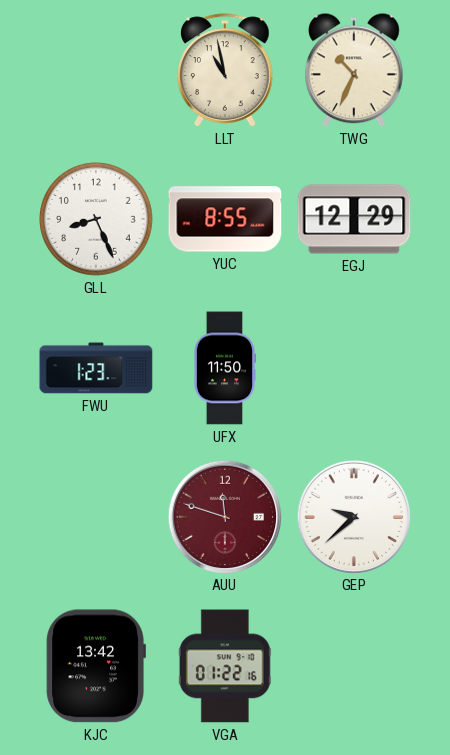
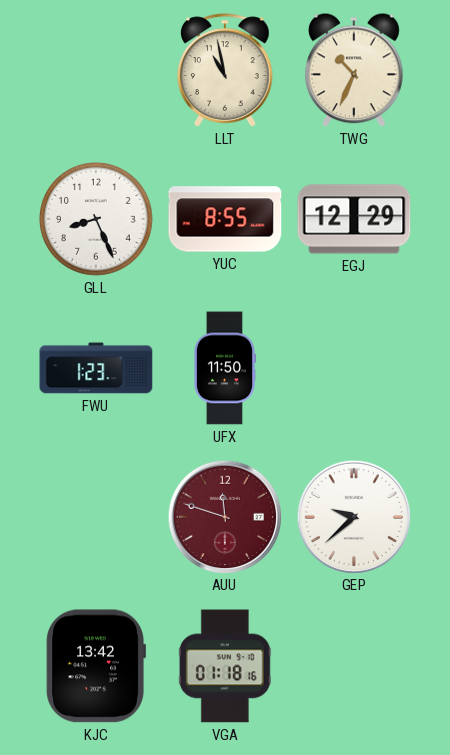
VGA: 01:22 -> 01:18
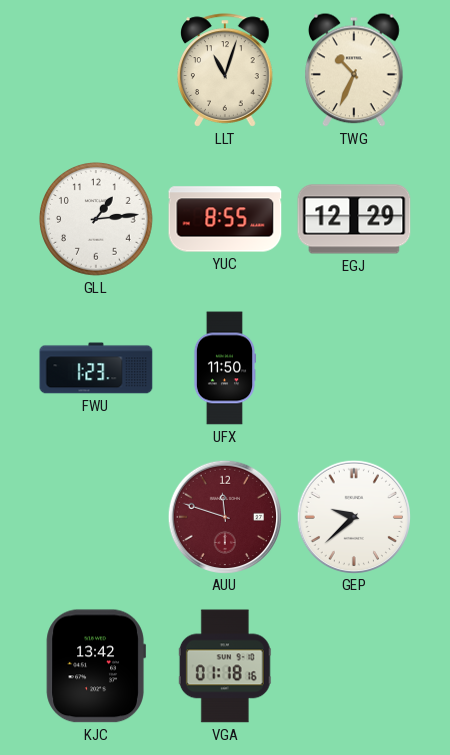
LLT: 10:58 -> 11:03
GLL: 8:26 -> 1:14
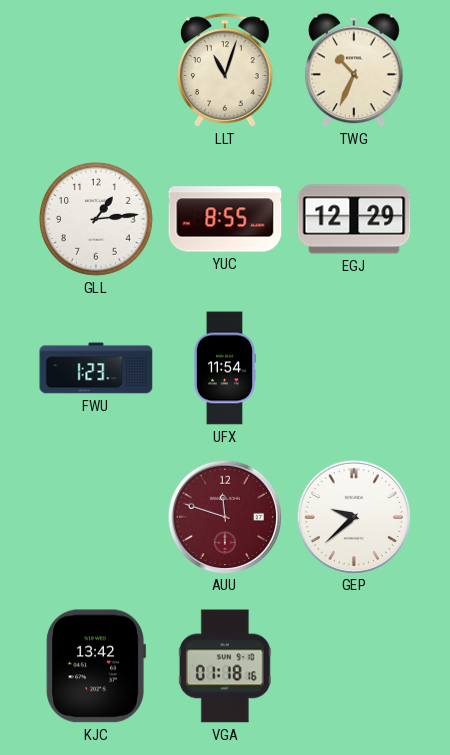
UFX: 11:50 -> 11:54
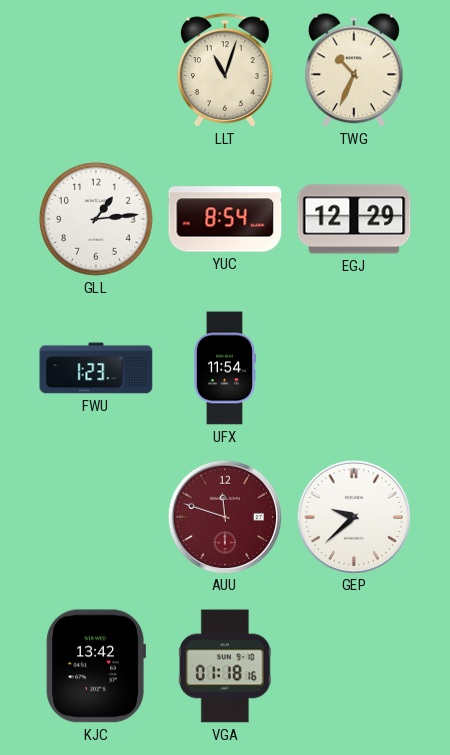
YUC: 8:55 -> 8:54
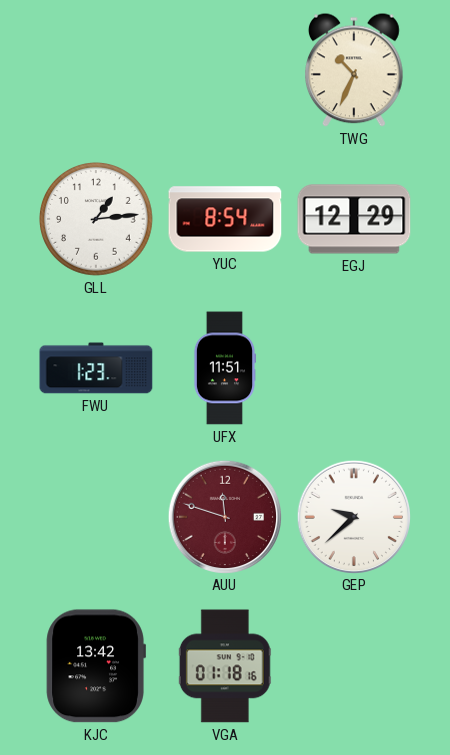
LLT: 11:03 -> none
UFX: 11:54 -> 11:51
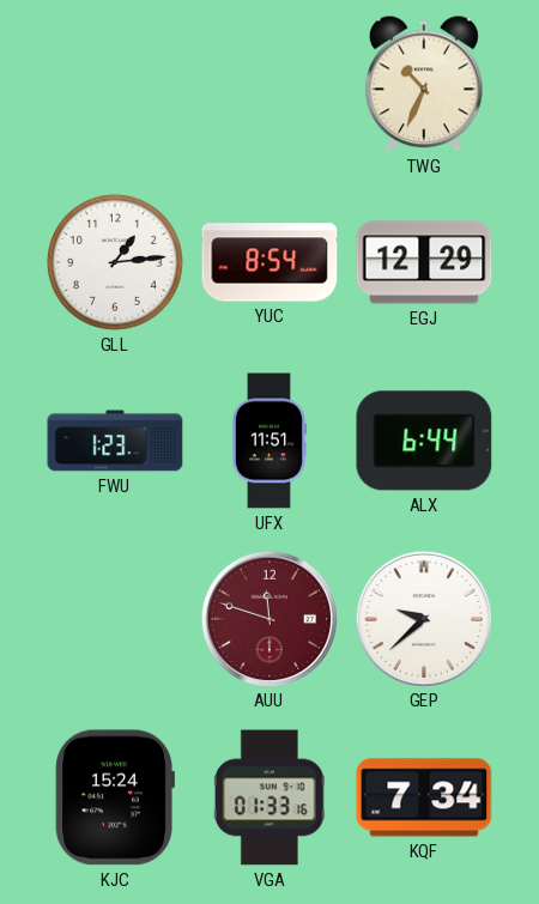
ALX: none -> 6:44
KJC: 13:42 -> 15:24
VGA: 01:18 -> 01:33
KQF: none -> 7:34
